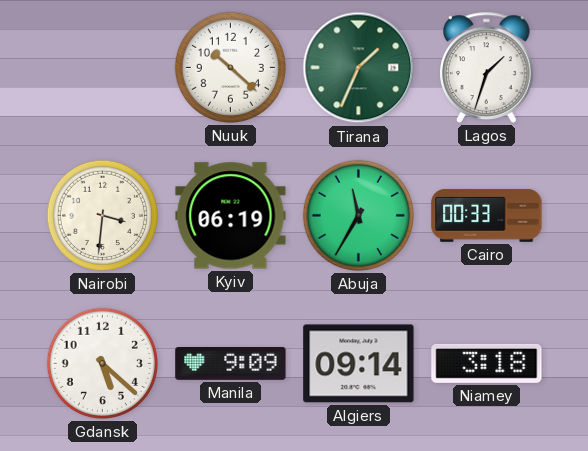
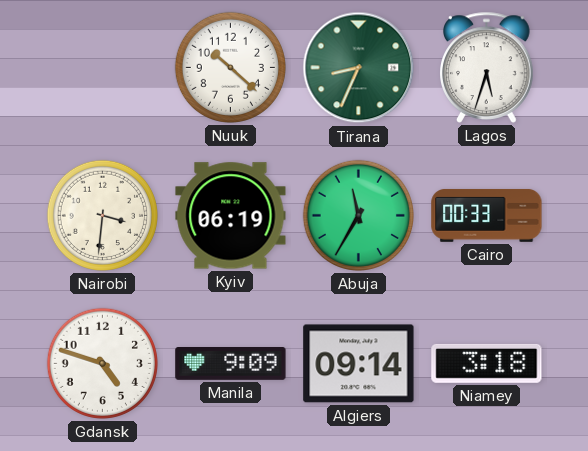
Tirana: 1:34 -> 8:34
Lagos: 1:33 -> 5:33
Gdansk: 5:22 -> 4:48
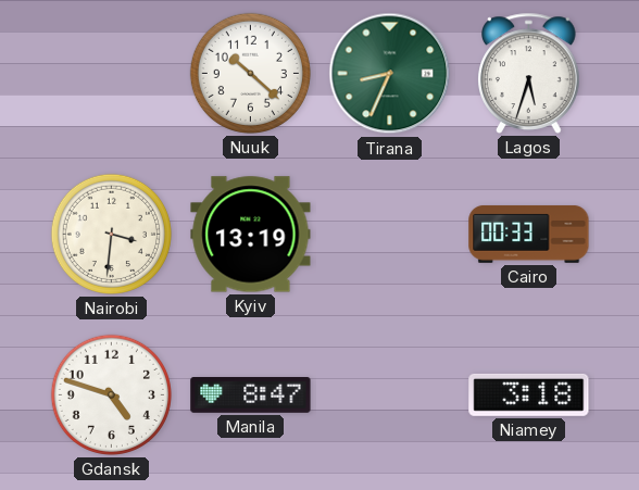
Kyiv: 06:19 -> 13:19
Abuja: 11:35 -> none
Manila: 9:09 -> 8:47
Algiers: 09:14 -> none
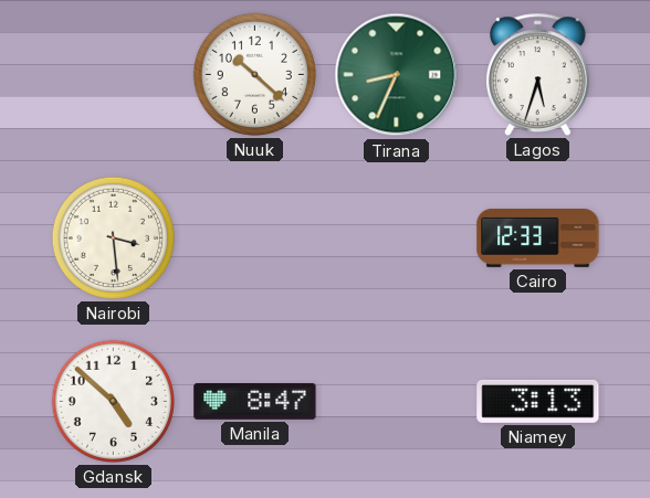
Nairobi: 3:31 -> 3:29
Kyiv: 13:19 -> none
Cairo: 00:33 -> 12:33
Gdansk: 4:48 -> 4:52
Niamey: 3:18 -> 3:13
